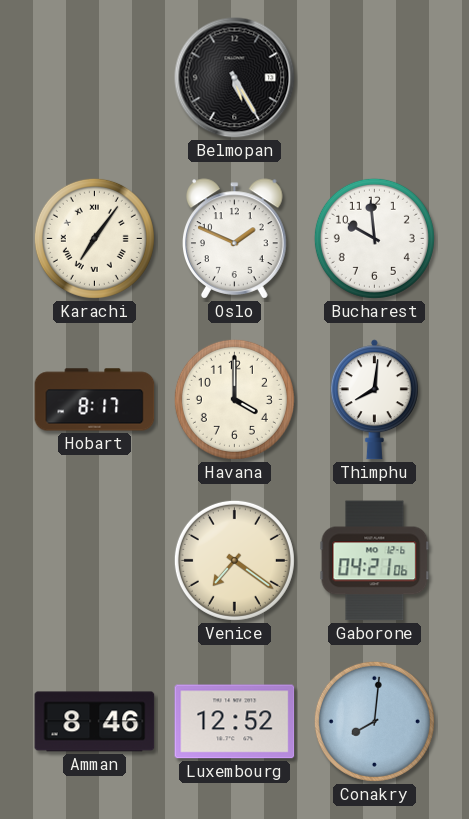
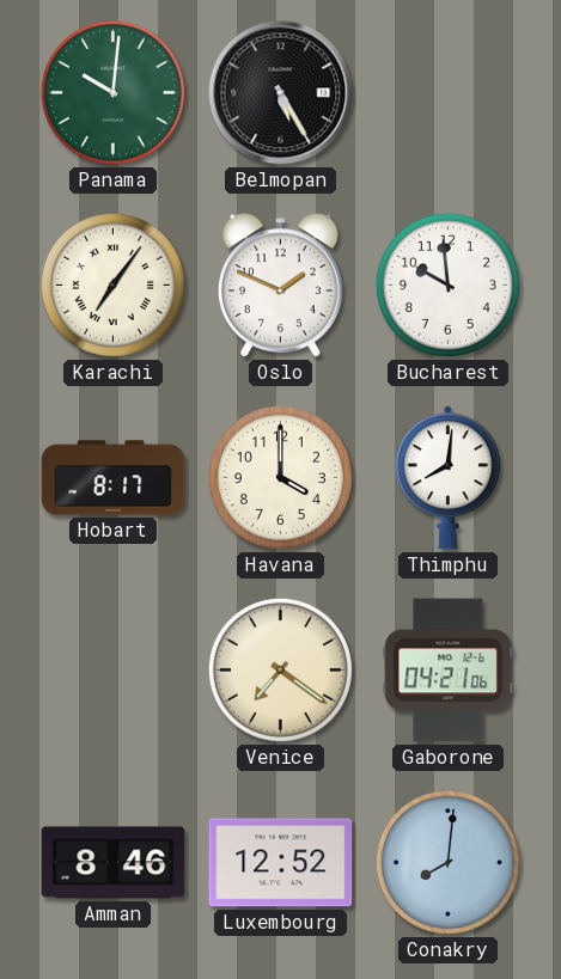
Panama: none -> 10:01
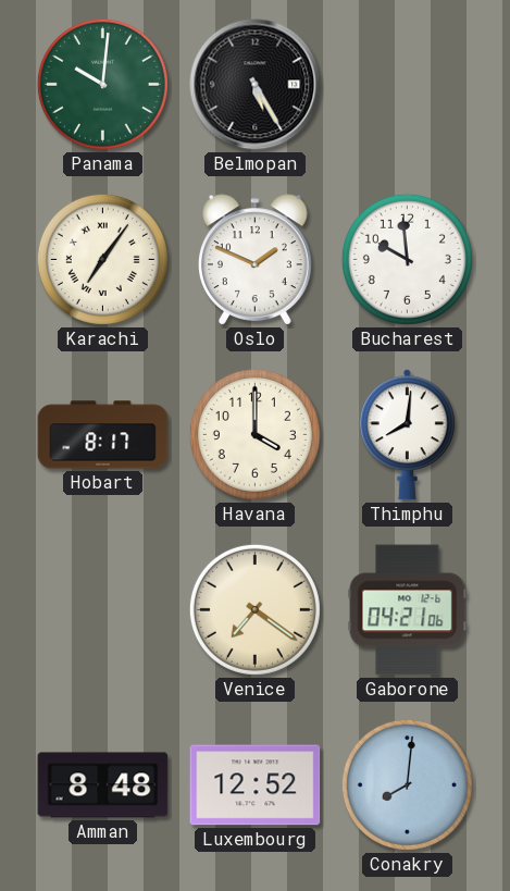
Amman: 8:46 -> 8:48
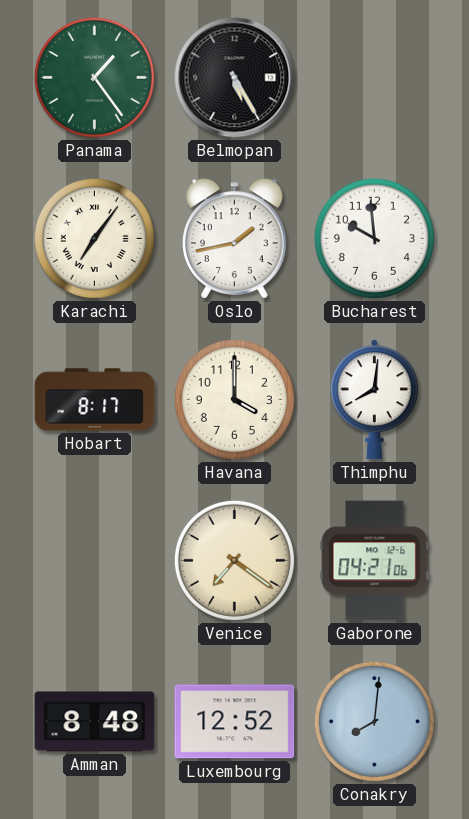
Panama: 10:01 -> 1:24
Oslo: 1:49 -> 1:43
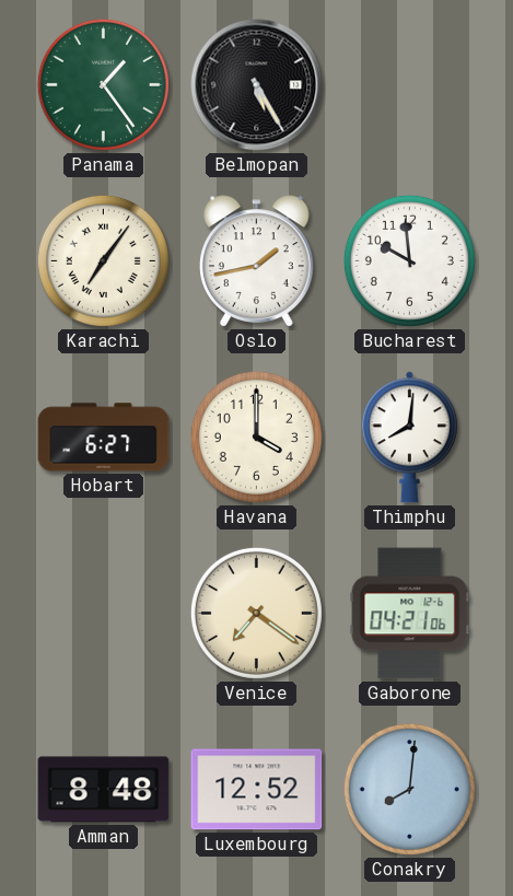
Hobart: 8:17 -> 6:27
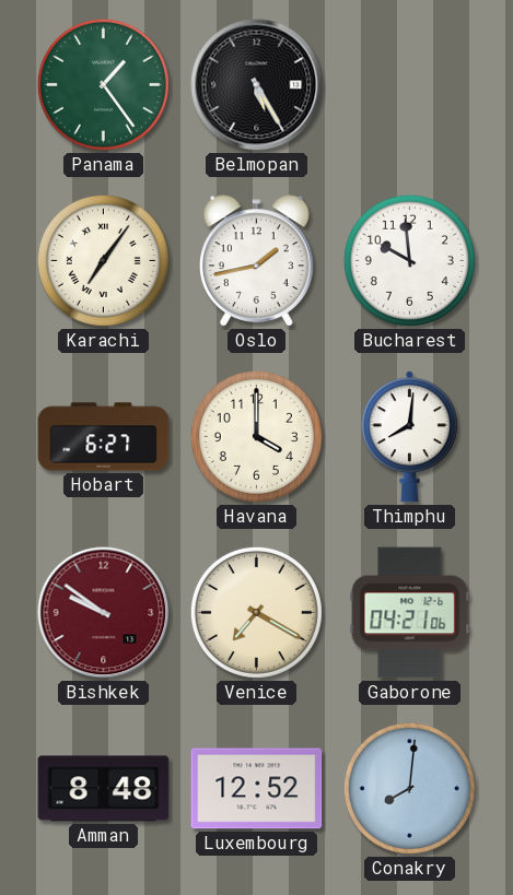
Bishkek: none -> 9:51
Venice: 7:21 -> 7:20
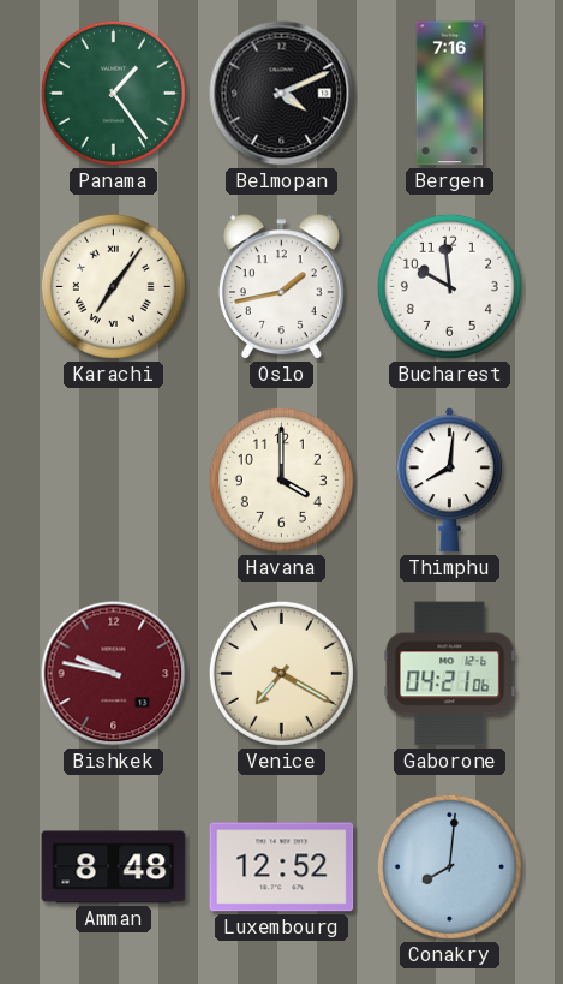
Belmopan: 5:25 -> 4:11
Bergen: none -> 7:16
Hobart: 6:27 -> none
Bishkek: 9:51 -> 9:47
